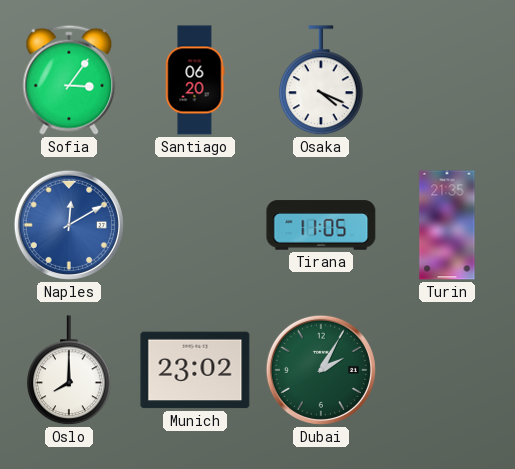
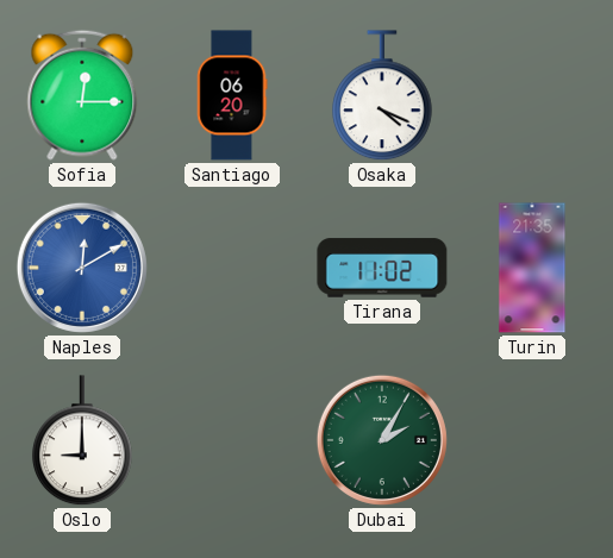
Sofia: 3:06 -> 12:15
Tirana: 11:05 -> 11:02
Oslo: 8:00 -> 9:00
Munich: 23:02 -> none
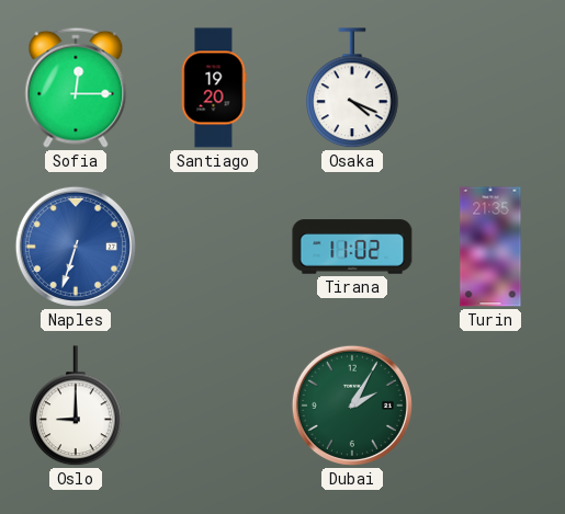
Santiago: 06:20 -> 19:20
Naples: 12:10 -> 6:33
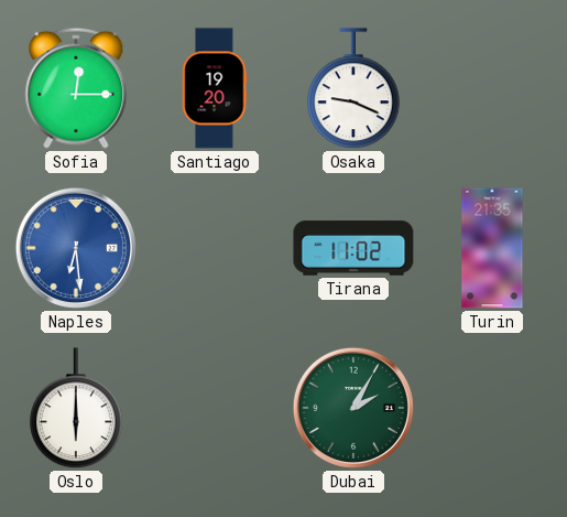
Osaka: 4:19 -> 9:19
Naples: 6:33 -> 6:29
Oslo: 9:00 -> 6:00
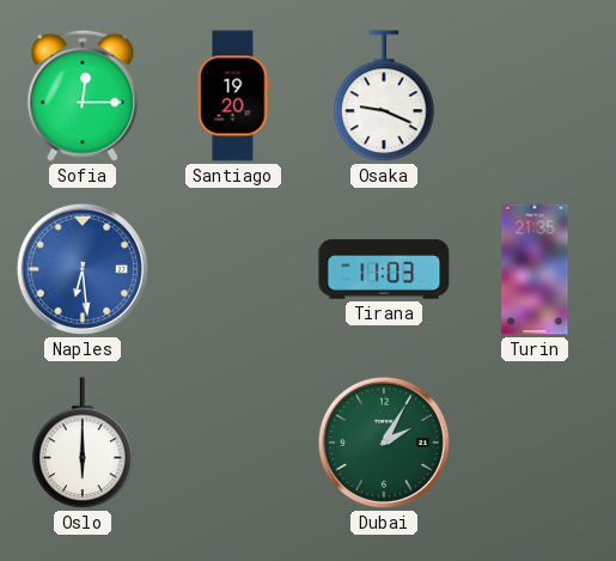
Tirana: 11:02 -> 11:03
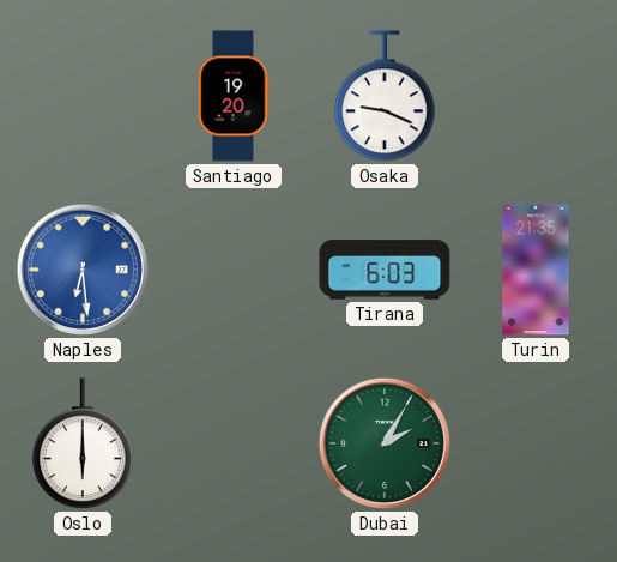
Sofia: 12:15 -> none
Tirana: 11:03 -> 6:03
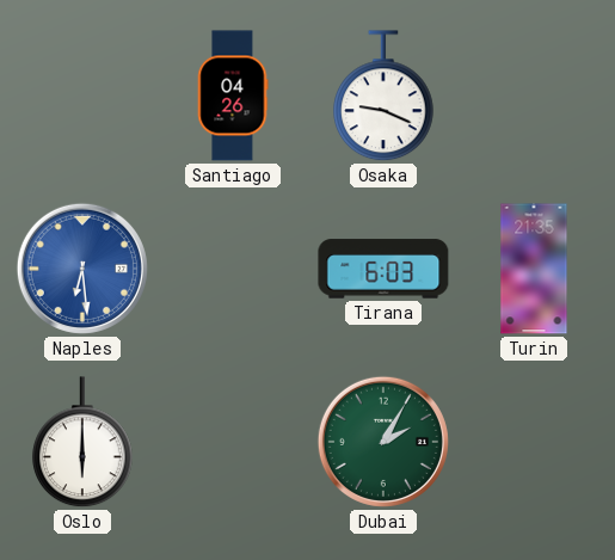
Santiago: 19:20 -> 04:26
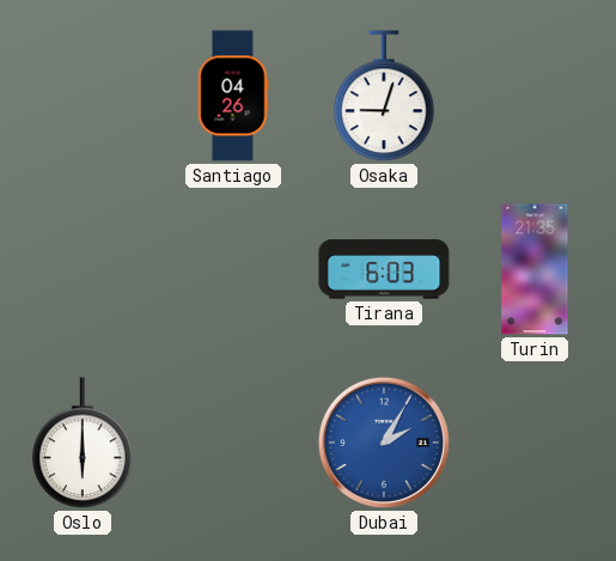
Osaka: 9:19 -> 9:03
Naples: 6:29 -> none
Dubai dial: green -> blue
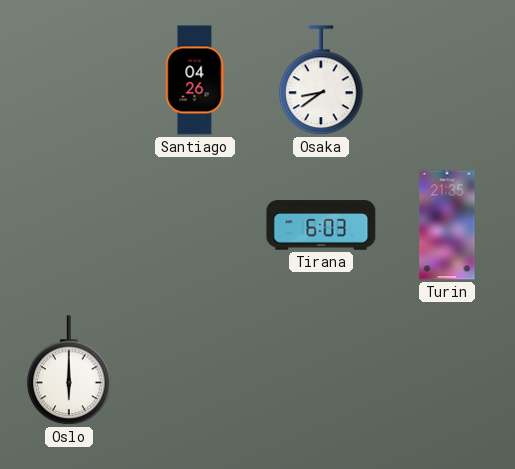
Osaka: 9:03 -> 8:39
Dubai: 2:05 -> none
